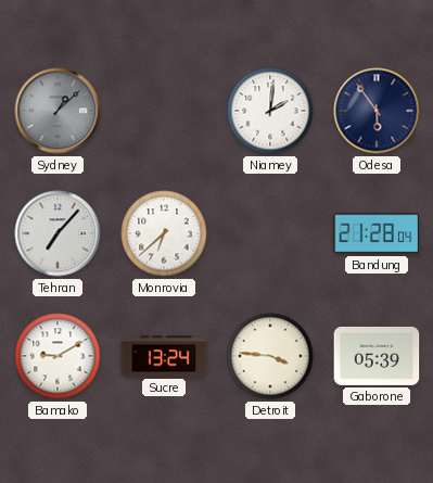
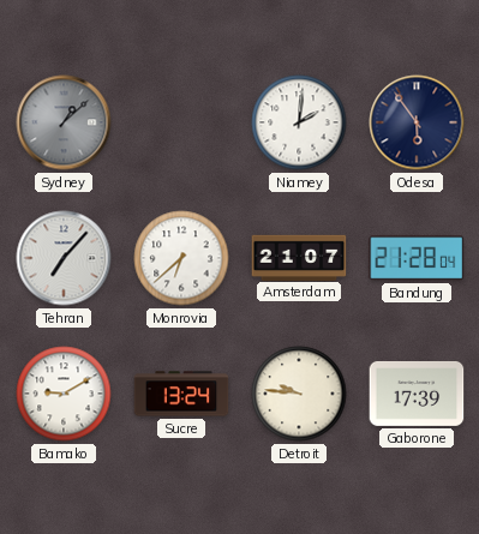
Amsterdam: none -> 21:07
Detroit: 3:46 -> 9:46
Gaborone: 05:39 -> 17:39
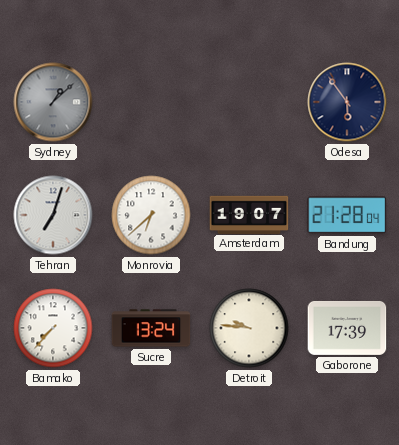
Niamey: 2:01 -> none
Tehran: 7:07 -> 7:03
Amsterdam: 21:07 -> 19:07
Bamako: 9:10 -> 7:37
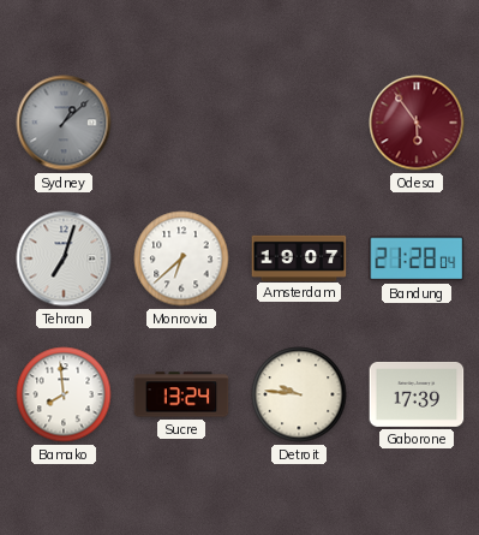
Odesa dial: navy -> burgundy
Bamako: 7:37 -> 7:59
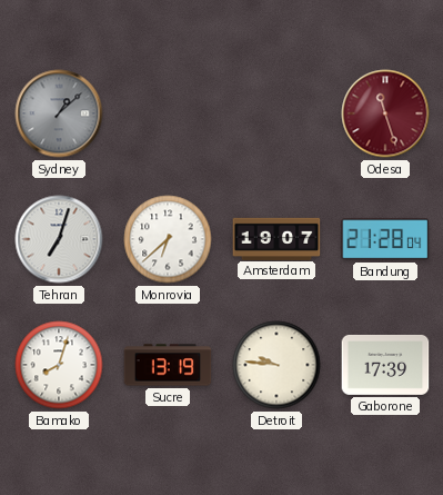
Odesa: 5:54 -> 11:27
Bamako: 7:59 -> 8:03
Sucre: 13:24 -> 13:19
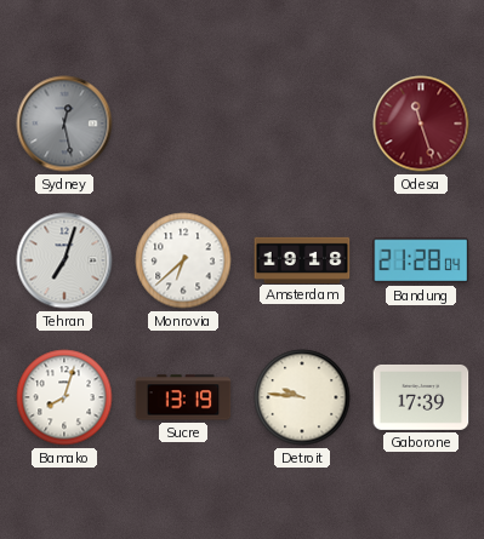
Sydney: 1:08 -> 12:28
Amsterdam: 19:07 -> 19:18
